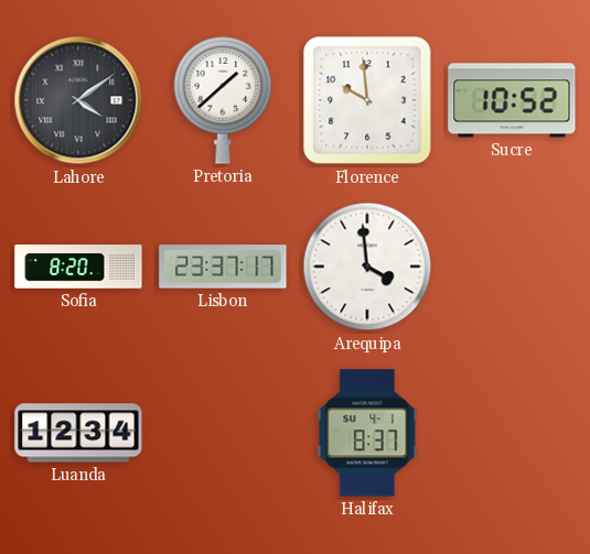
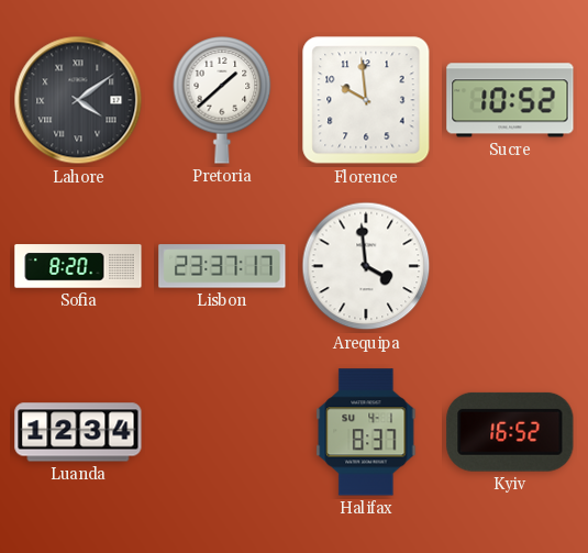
Kyiv: none -> 16:52
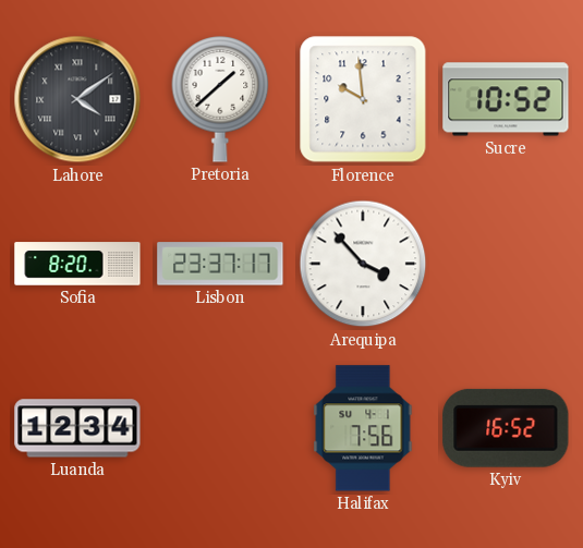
Arequipa: 3:59 -> 3:53
Halifax: 8:37 -> 7:56
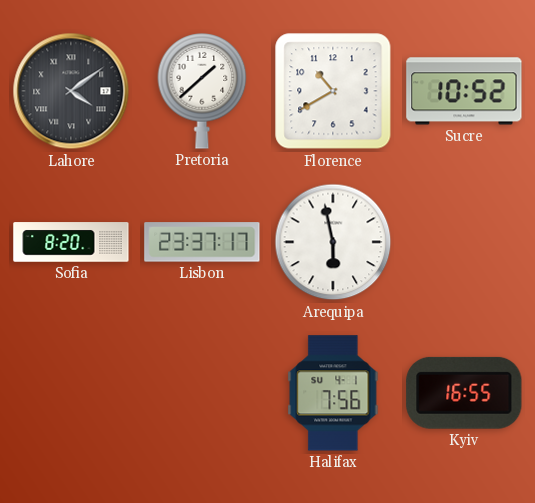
Florence: 9:59 -> 10:40
Arequipa: 3:53 -> 5:58
Luanda: 12:34 -> none
Kyiv: 16:52 -> 16:55
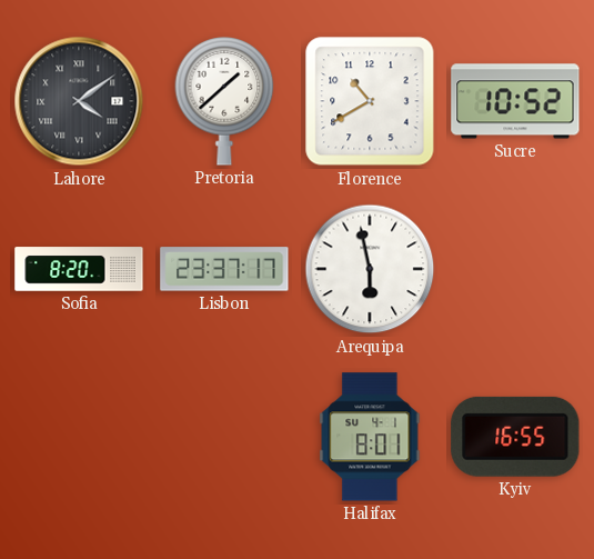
Halifax: 7:56 -> 8:01
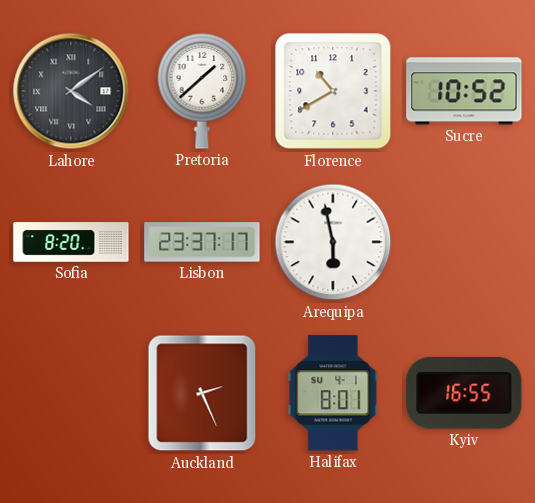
Auckland: none -> 2:26
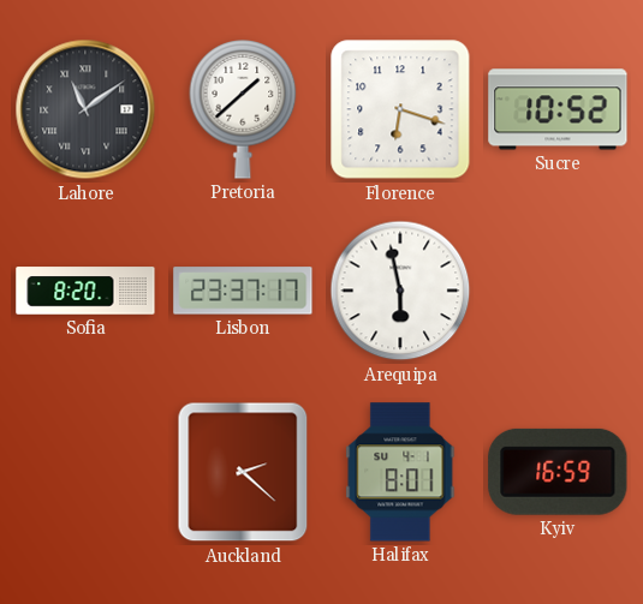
Lahore: 4:09 -> 11:09
Florence: 10:40 -> 6:18
Auckland: 2:26 -> 2:22
Kyiv: 16:55 -> 16:59
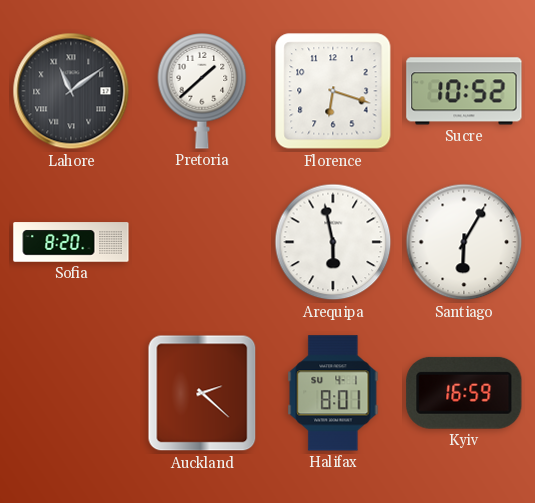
Lisbon: 23:37 -> none
Santiago: none -> 6:05
